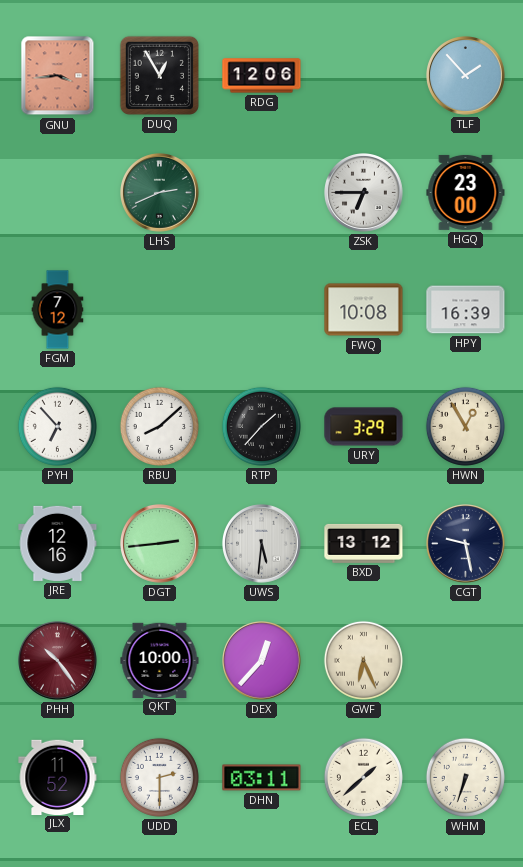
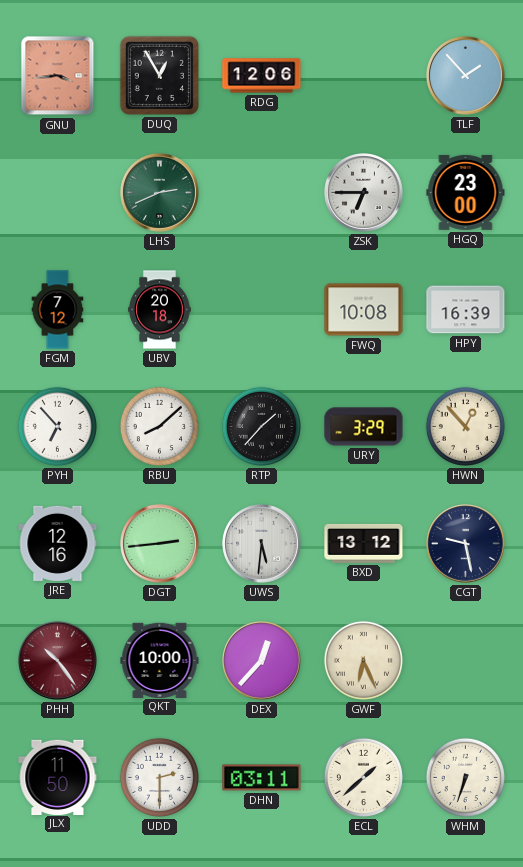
UBV: none -> 20:18
HWN: 12:55 -> 12:53
JLX: 11:52 -> 11:50
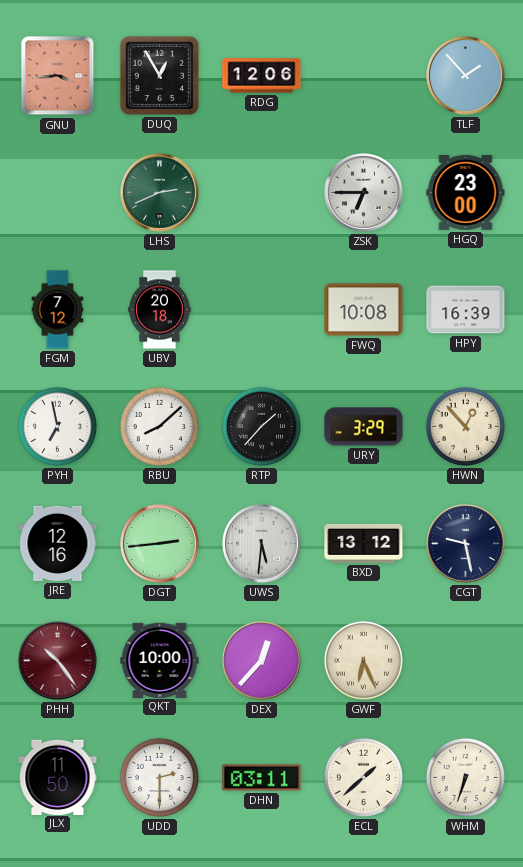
PYH: 6:53 -> 6:58
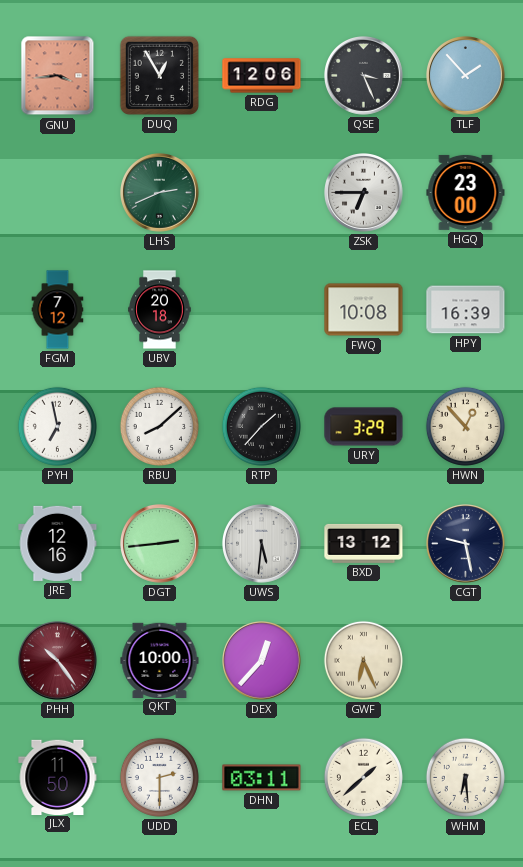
QSE: none -> 3:26
WHM: 6:33 -> 6:29
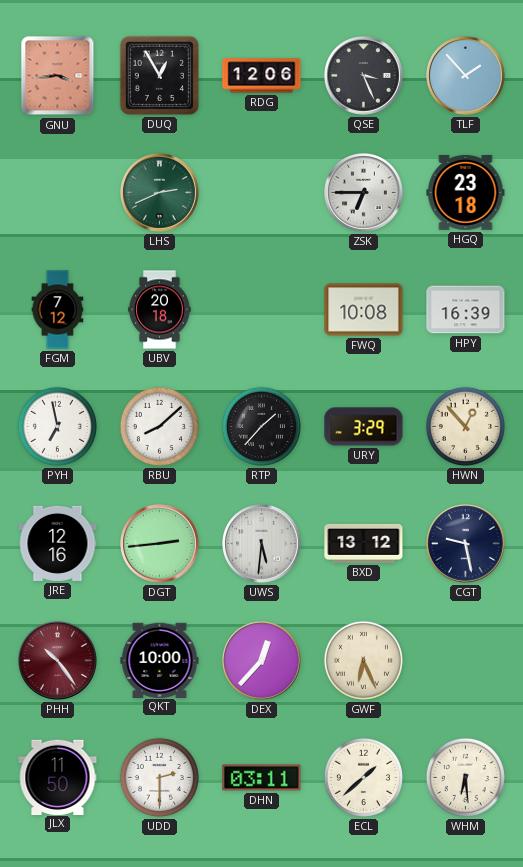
HGQ: 23:00 -> 23:18
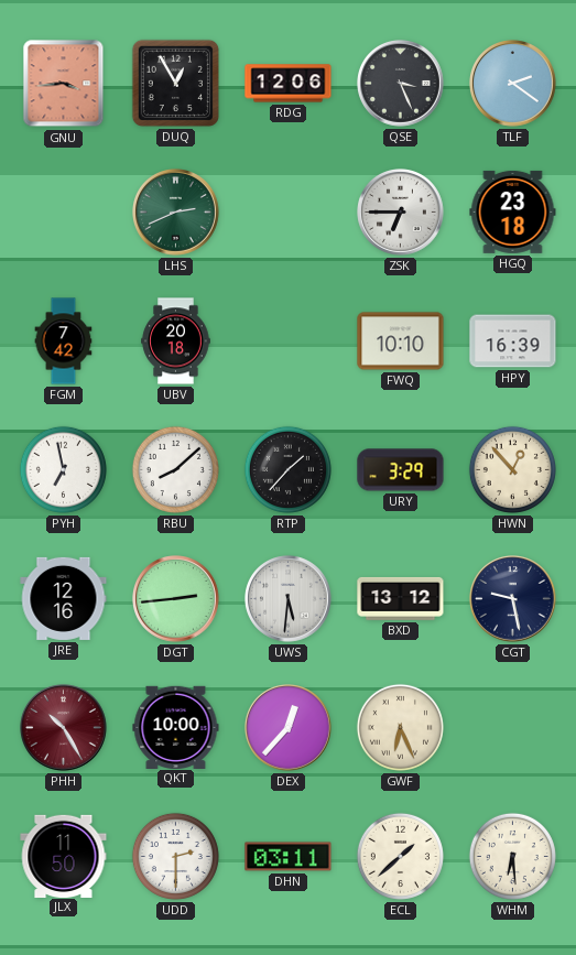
TLF: 1:53 -> 2:21
FGM: 7:12 -> 7:42
FWQ: 10:08 -> 10:10
PHH: 10:24 -> 10:25
